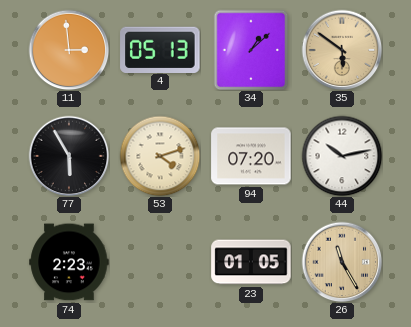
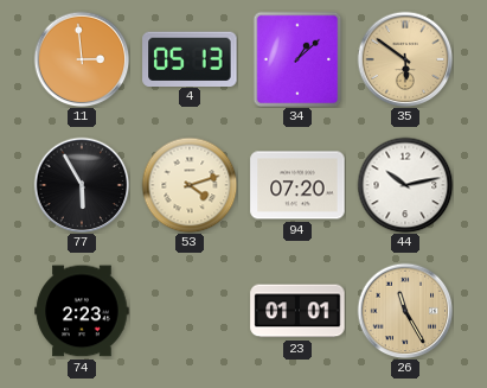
23: 01:05 -> 01:01
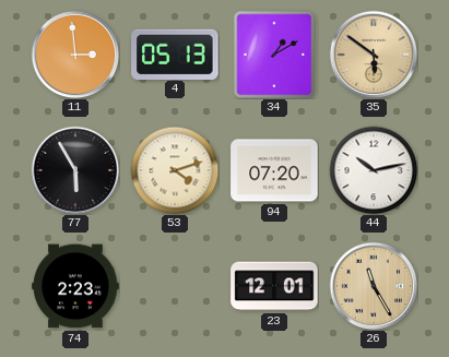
34: 1:08 -> 1:10
23: 01:01 -> 12:01
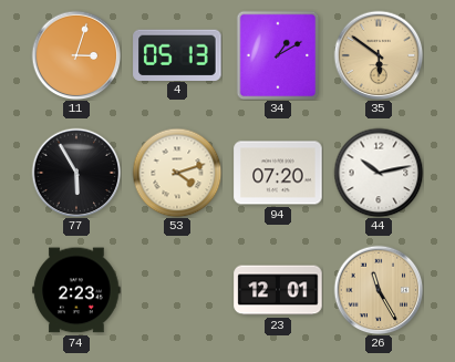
11: 2:59 -> 3:03
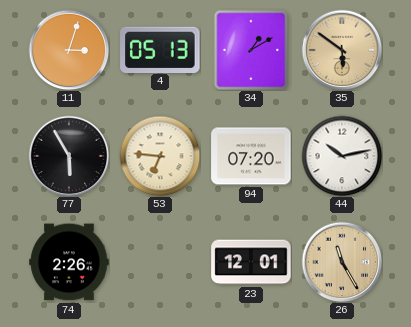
53: 4:12 -> 6:46
74: 2:23 -> 2:26
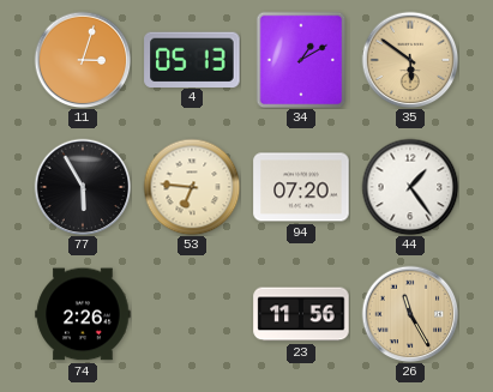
44: 10:13 -> 1:24
23: 12:01 -> 11:56
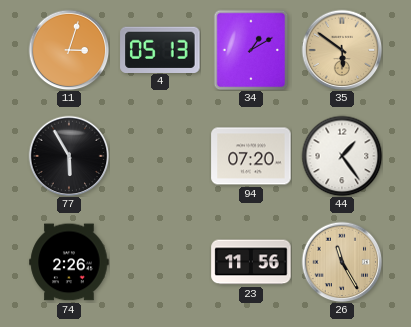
53: 6:46 -> none
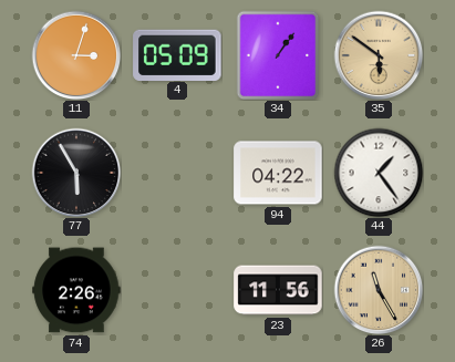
4: 05:13 -> 05:09
34: 1:10 -> 1:06
94: 07:20 -> 04:22
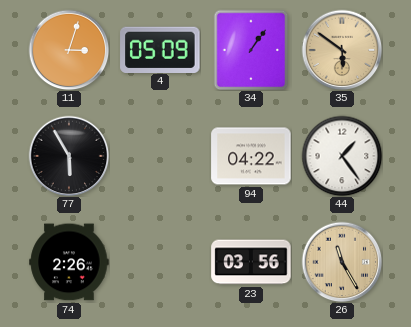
23: 11:56 -> 03:56
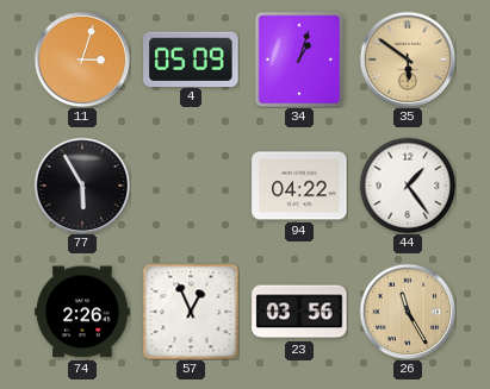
34: 1:06 -> 1:03
57: none -> 12:56
